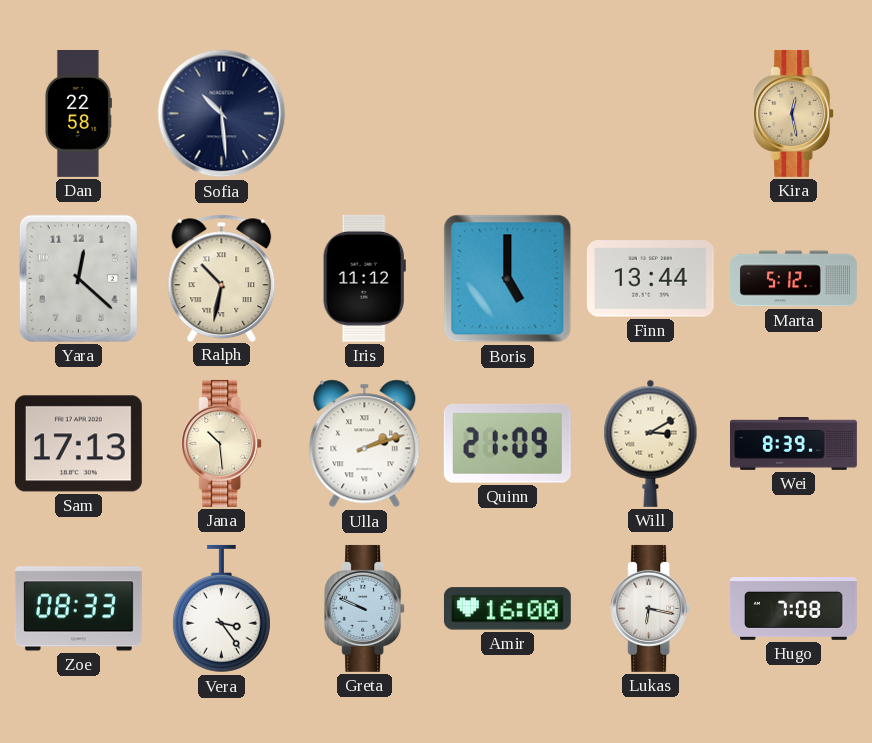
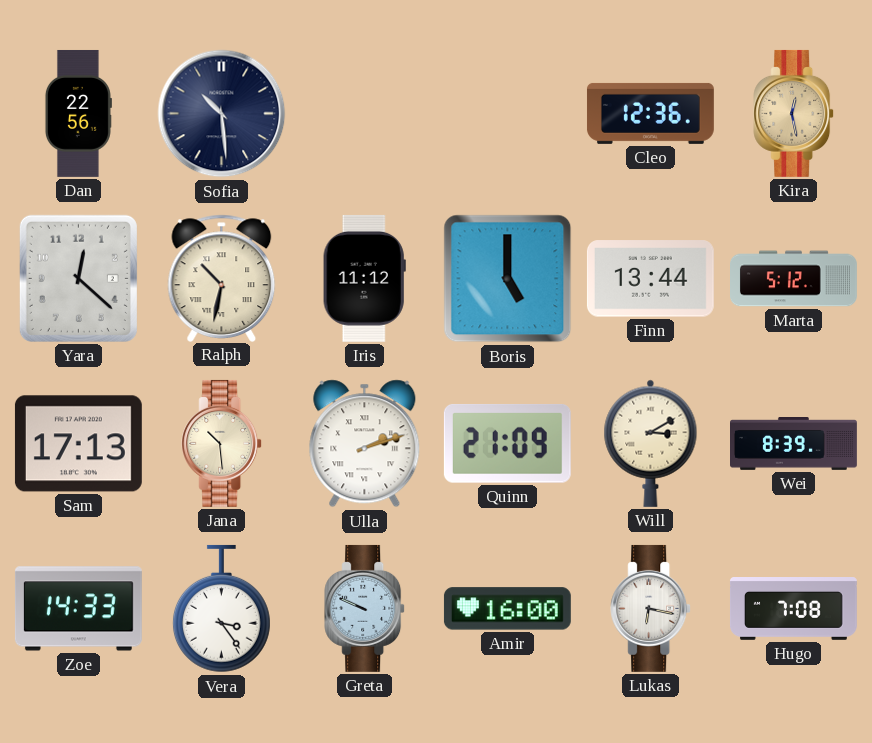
Dan: 22:58 -> 22:56
Cleo: none -> 12:36
Zoe: 08:33 -> 14:33
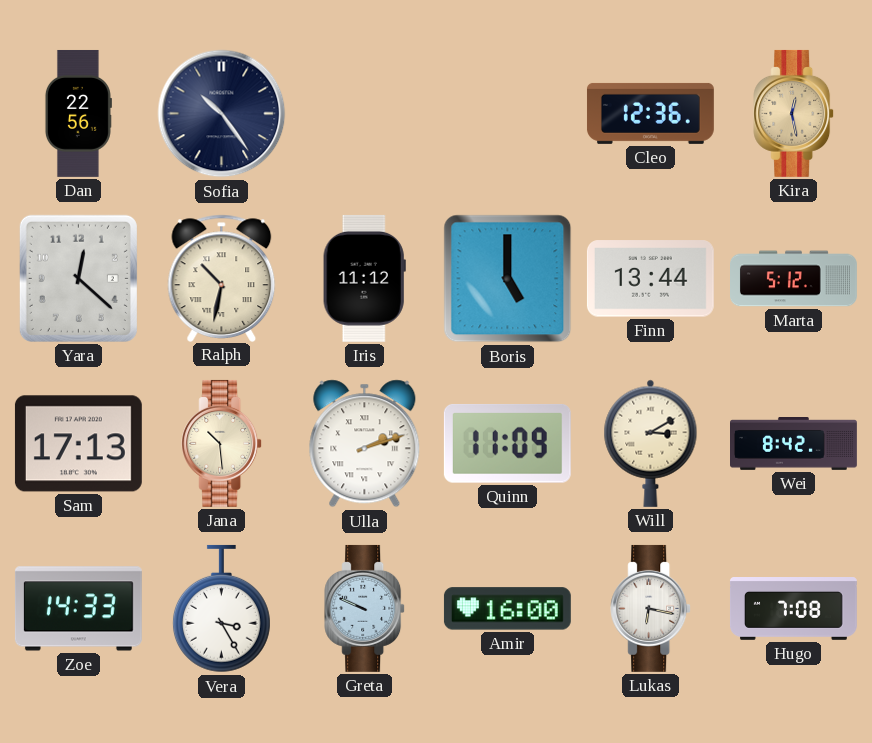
Sofia: 10:29 -> 10:24
Quinn: 21:09 -> 11:09
Wei: 8:39 -> 8:42
Vera: 3:24 -> 3:25
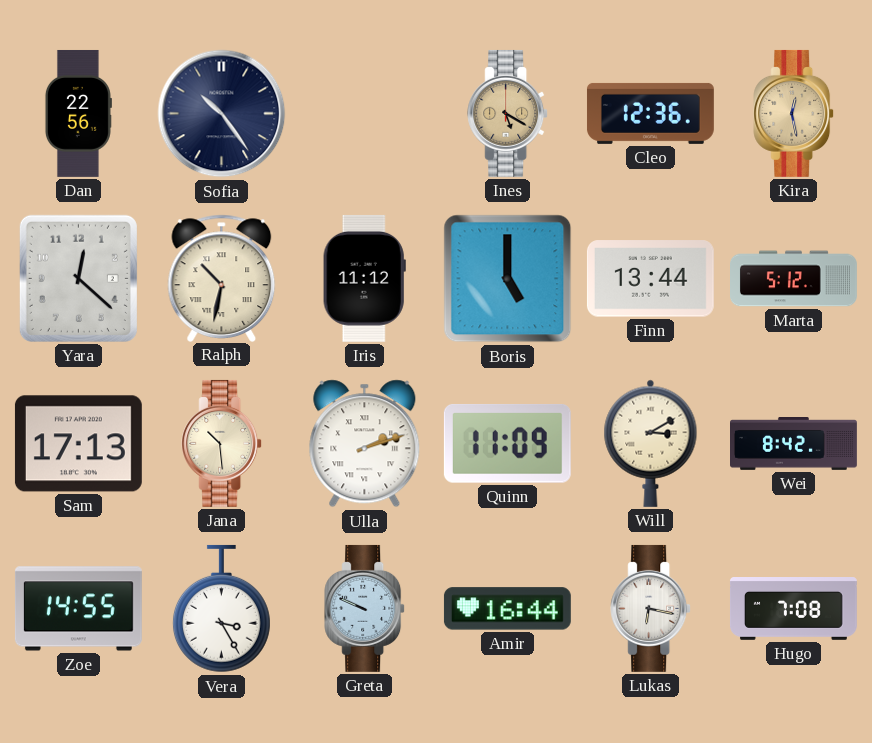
Ines: none -> 5:20
Zoe: 14:33 -> 14:55
Amir: 16:00 -> 16:44
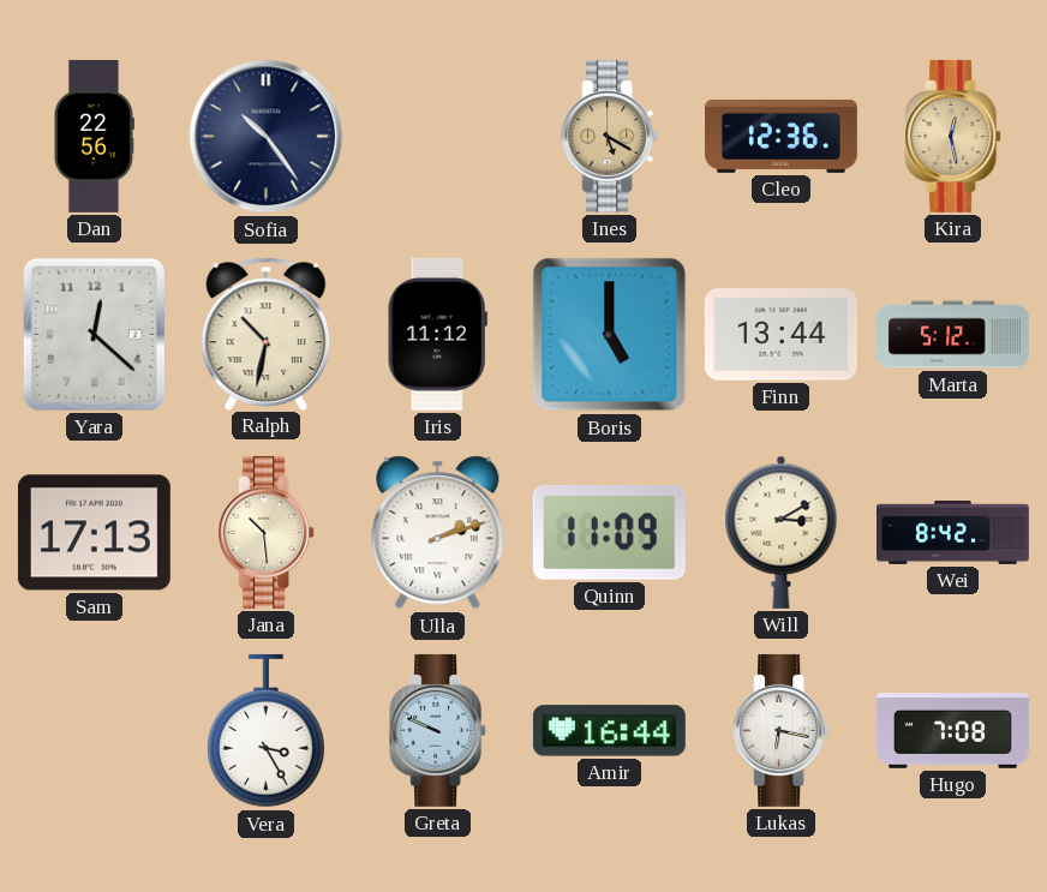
Zoe: 14:55 -> none
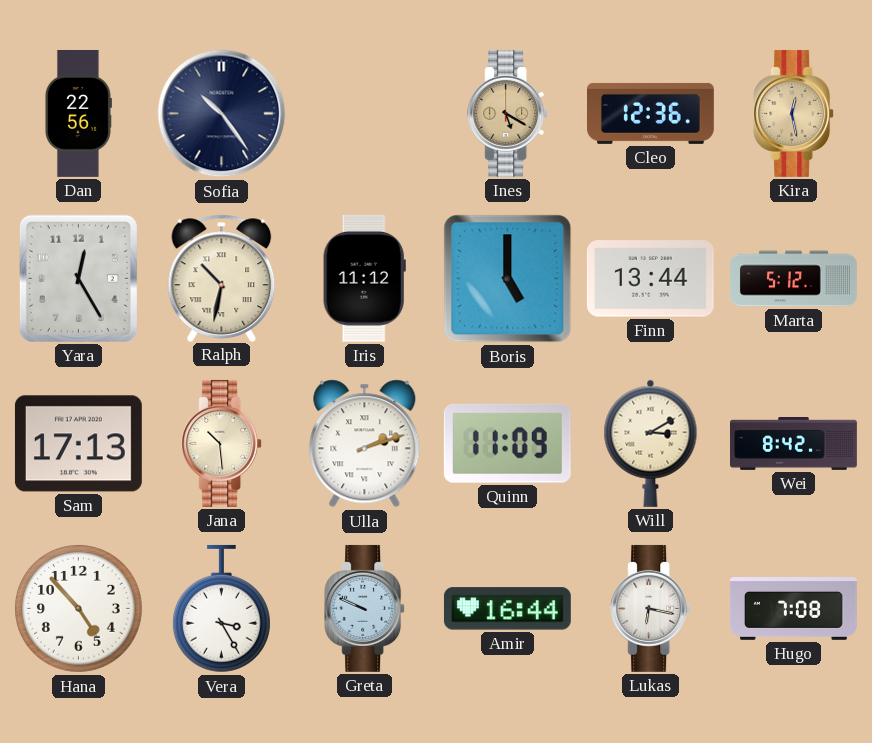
Yara: 12:22 -> 12:25
Hana: none -> 4:53
